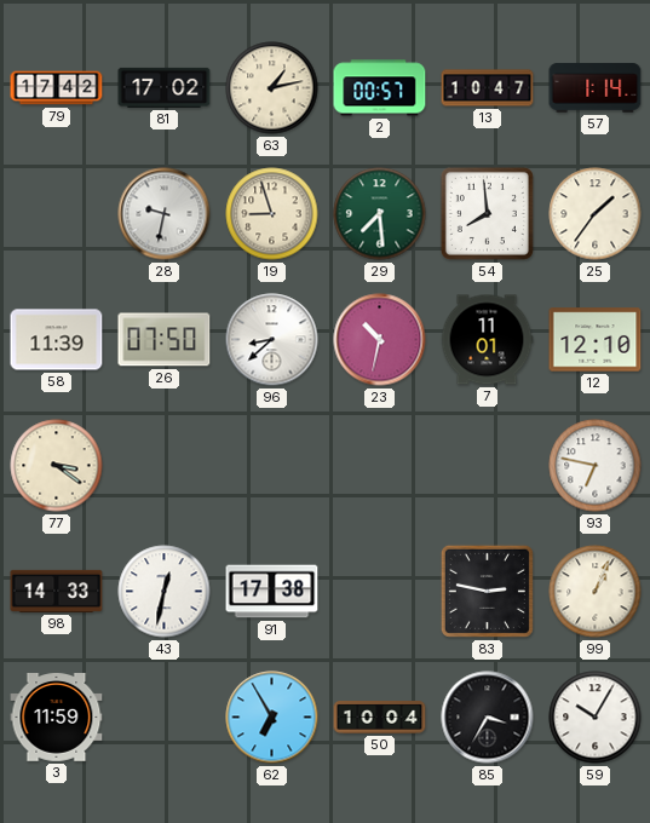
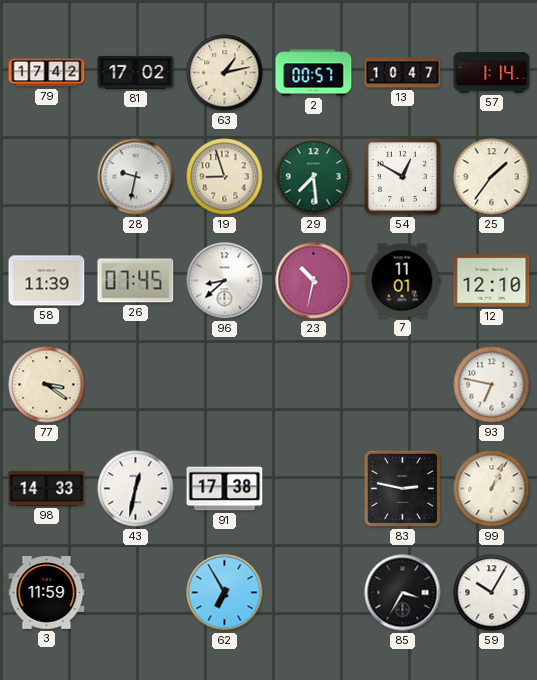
54: 7:59 -> 12:50
26: 07:50 -> 07:45
50: 10:04 -> none
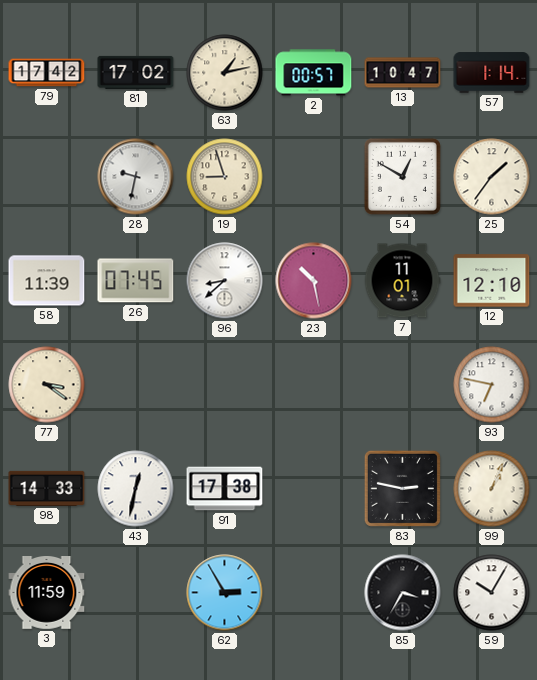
29: 7:29 -> none
23: 10:32 -> 10:28
62: 6:55 -> 2:55
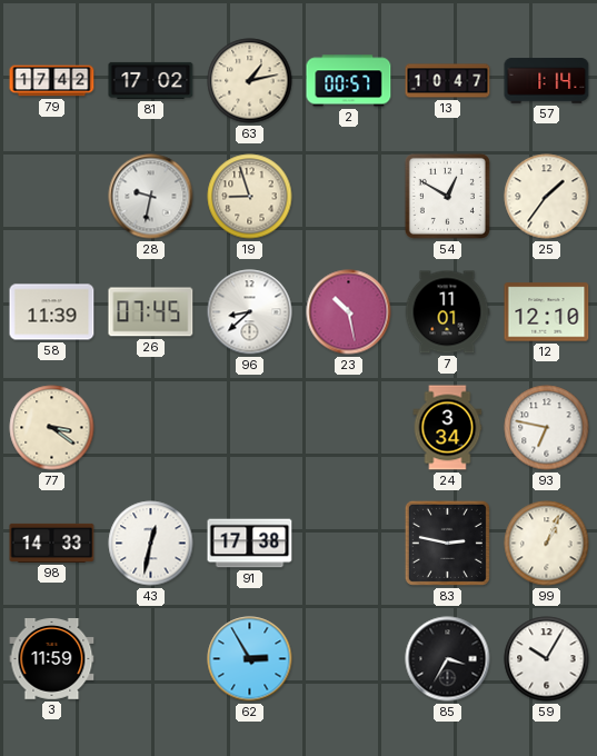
24: none -> 3:34
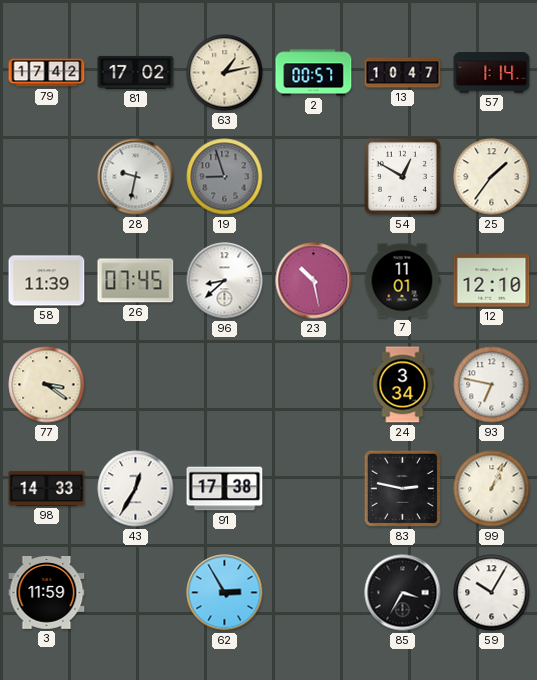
19 dial: cream -> grey
43: 12:32 -> 12:35
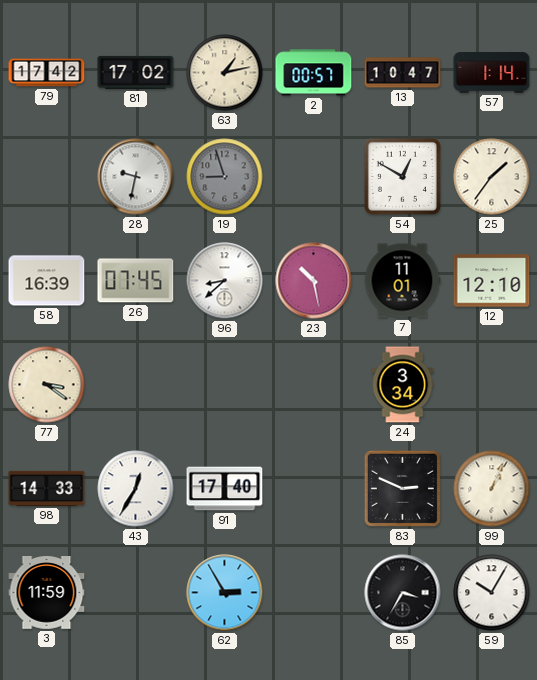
58: 11:39 -> 16:39
93: 6:47 -> none
91: 17:38 -> 17:40
83: 2:47 -> 2:49
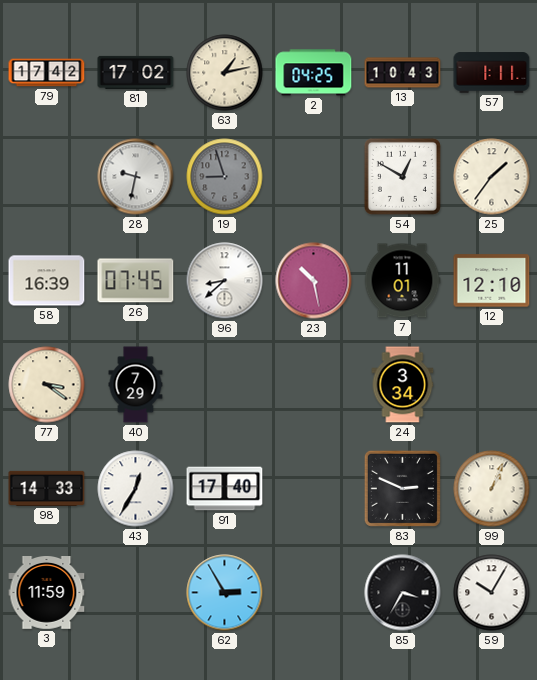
2: 00:57 -> 04:25
13: 10:47 -> 10:43
57: 1:14 -> 1:11
40: none -> 7:29
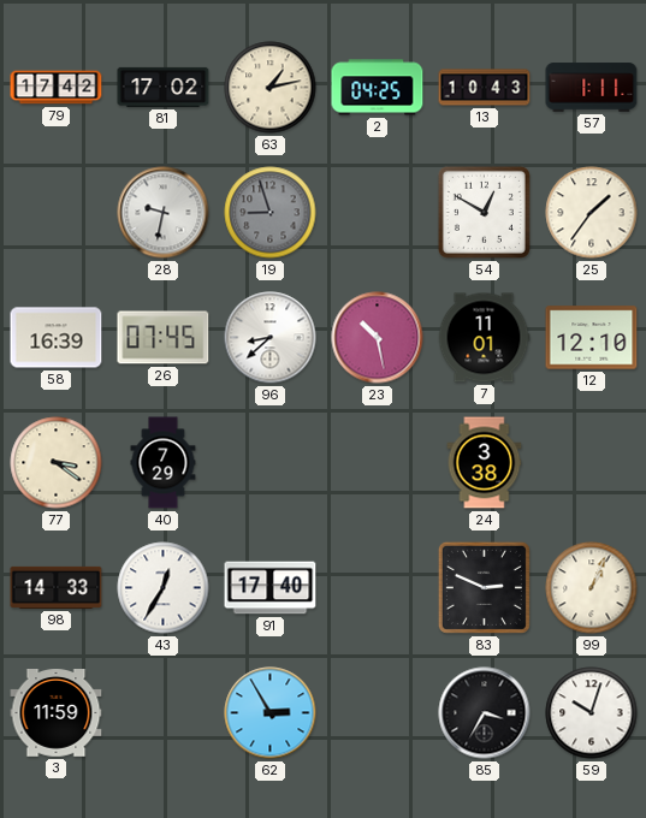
24: 3:34 -> 3:38
59: 10:05 -> 10:03
